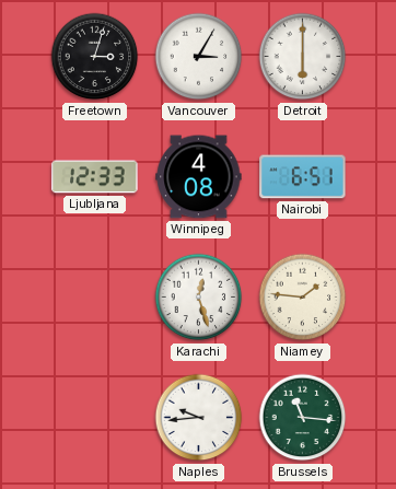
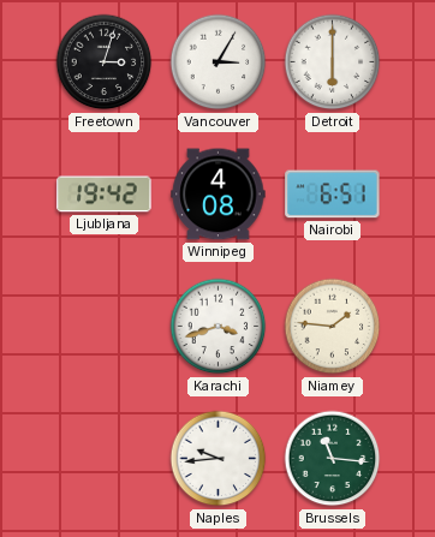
Ljubljana: 12:33 -> 19:42
Karachi: 12:27 -> 3:42
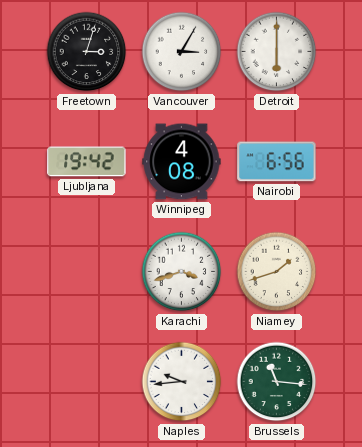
Nairobi: 6:51 -> 6:56
Niamey: 1:46 -> 1:42
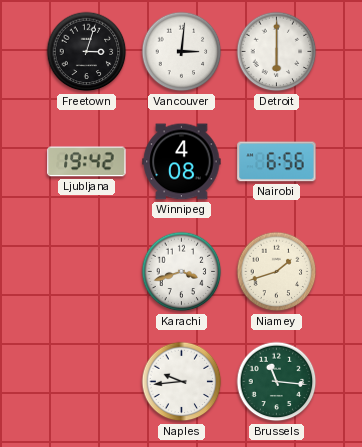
Vancouver: 3:05 -> 3:01
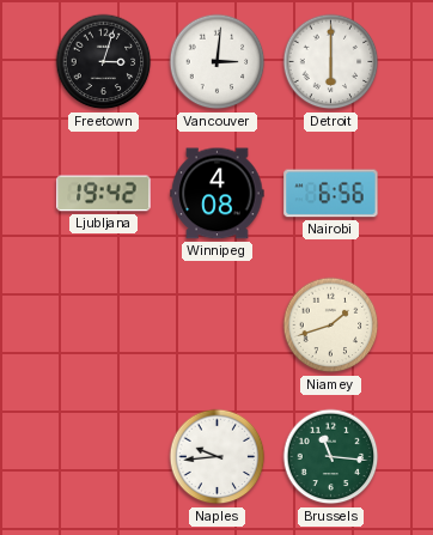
Karachi: 3:42 -> none
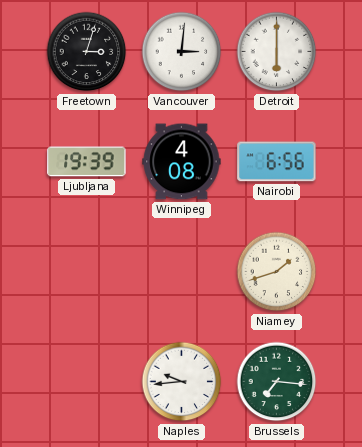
Ljubljana: 19:42 -> 19:39
Brussels: 11:16 -> 7:16
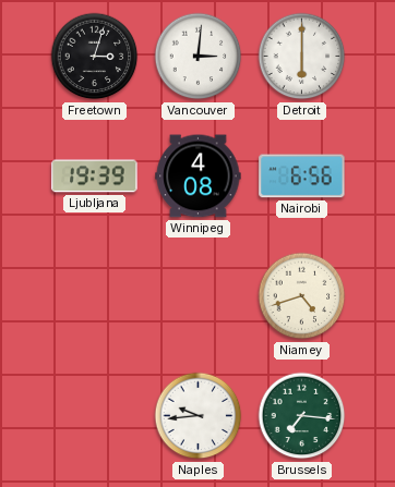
Niamey: 1:42 -> 4:42
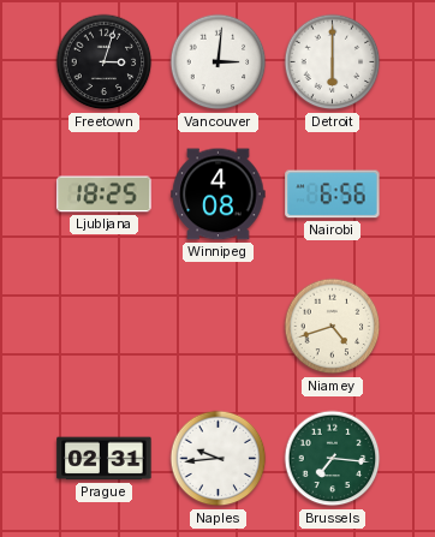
Ljubljana: 19:39 -> 18:25
Prague: none -> 02:31
